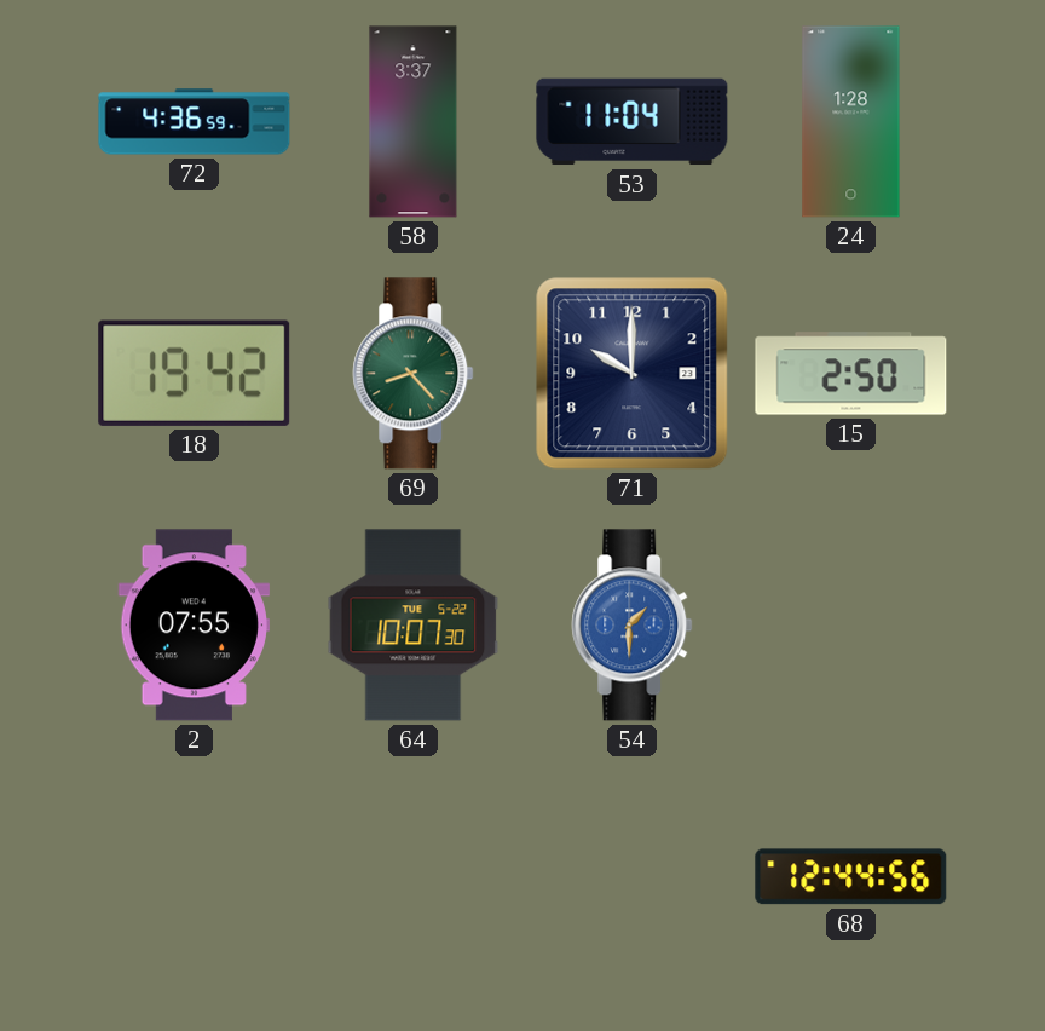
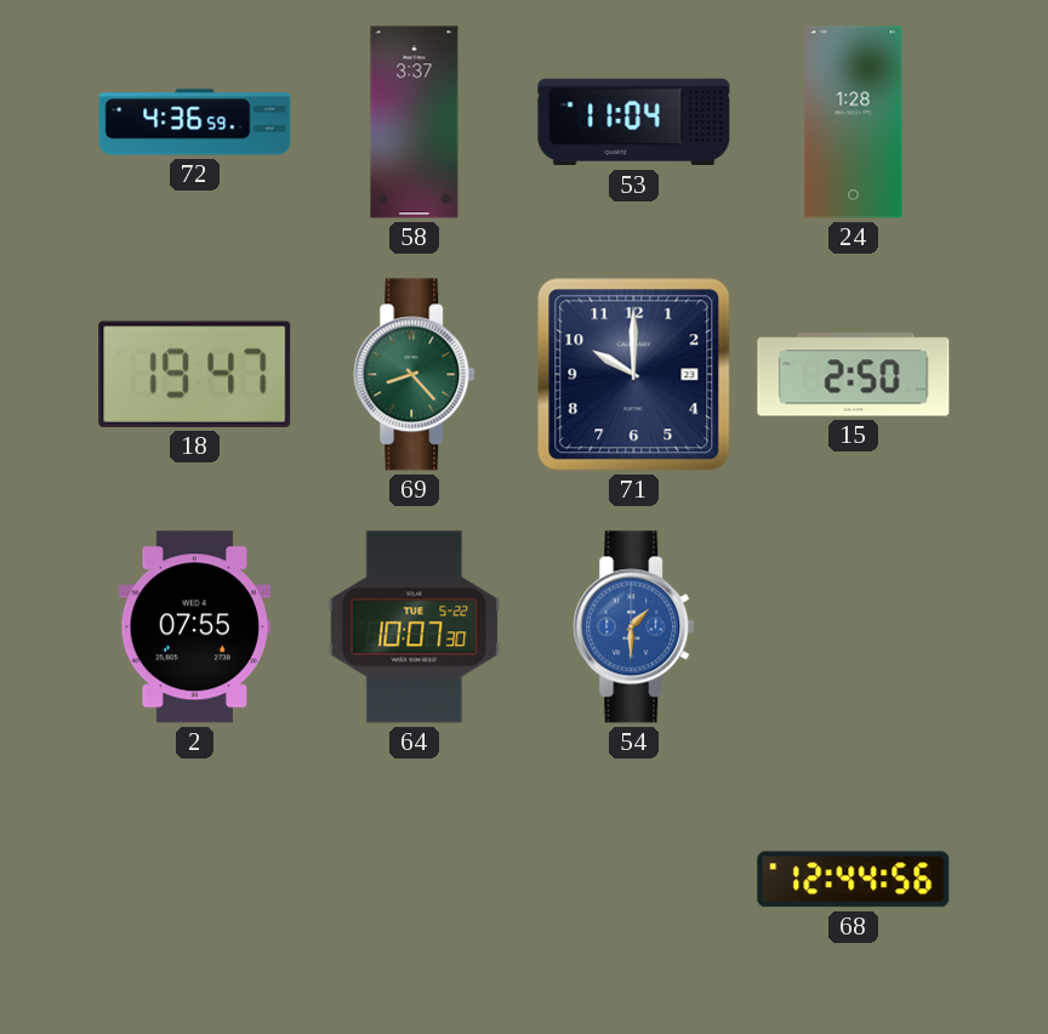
18: 19:42 -> 19:47
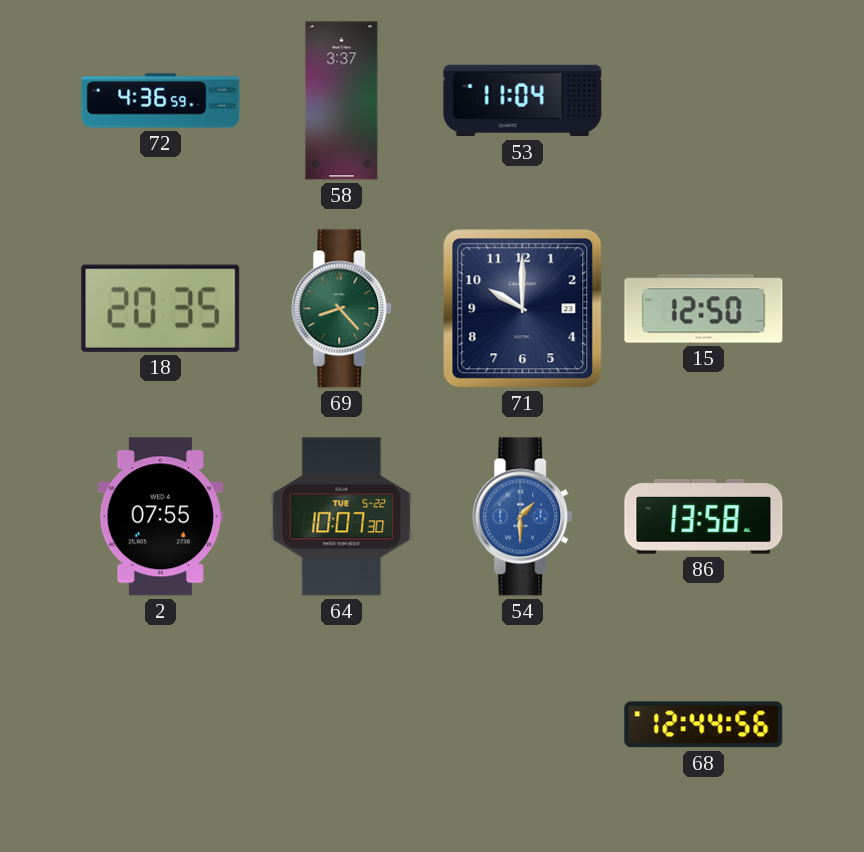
24: 1:28 -> none
18: 19:47 -> 20:35
15: 2:50 -> 12:50
86: none -> 13:58
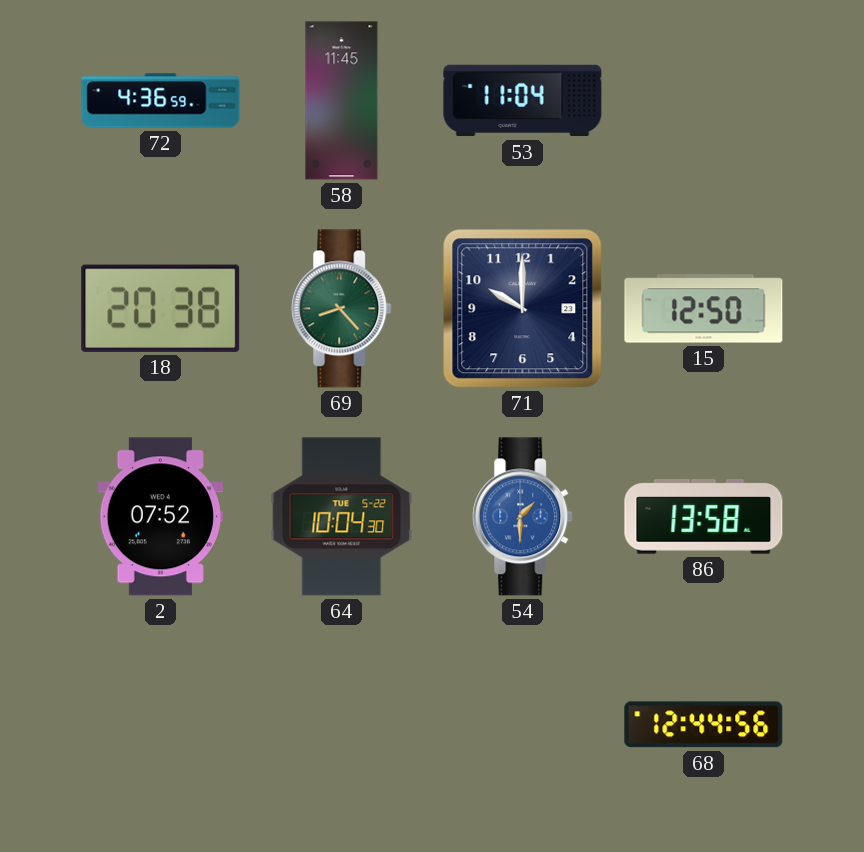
58: 3:37 -> 11:45
18: 20:35 -> 20:38
2: 07:55 -> 07:52
64: 10:07 -> 10:04
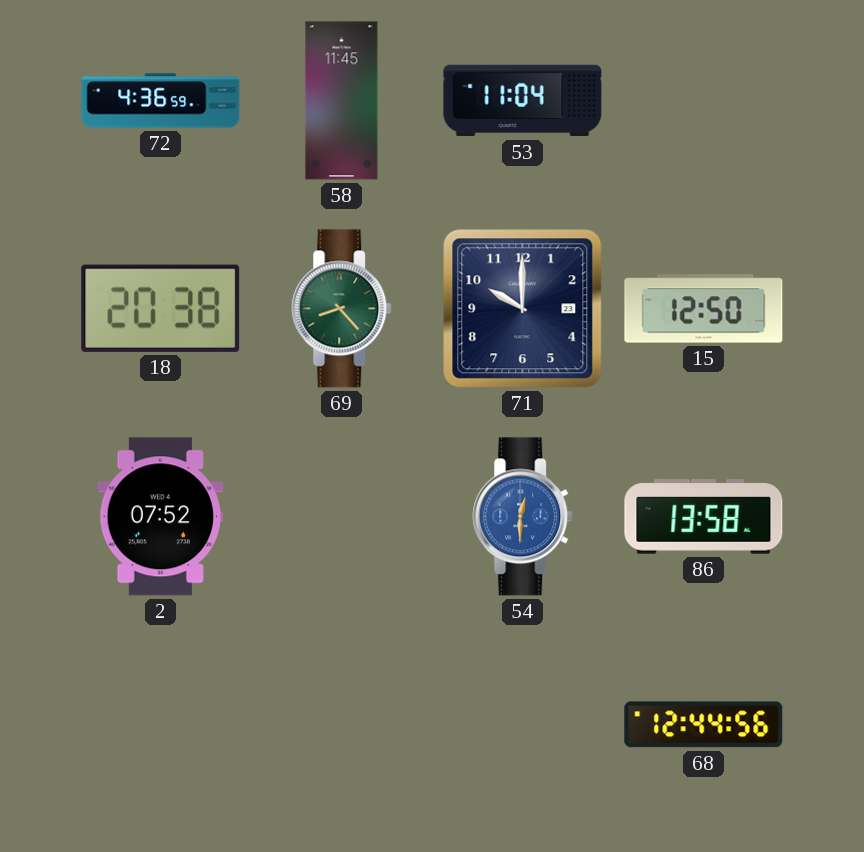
64: 10:04 -> none
54: 1:30 -> 12:30
